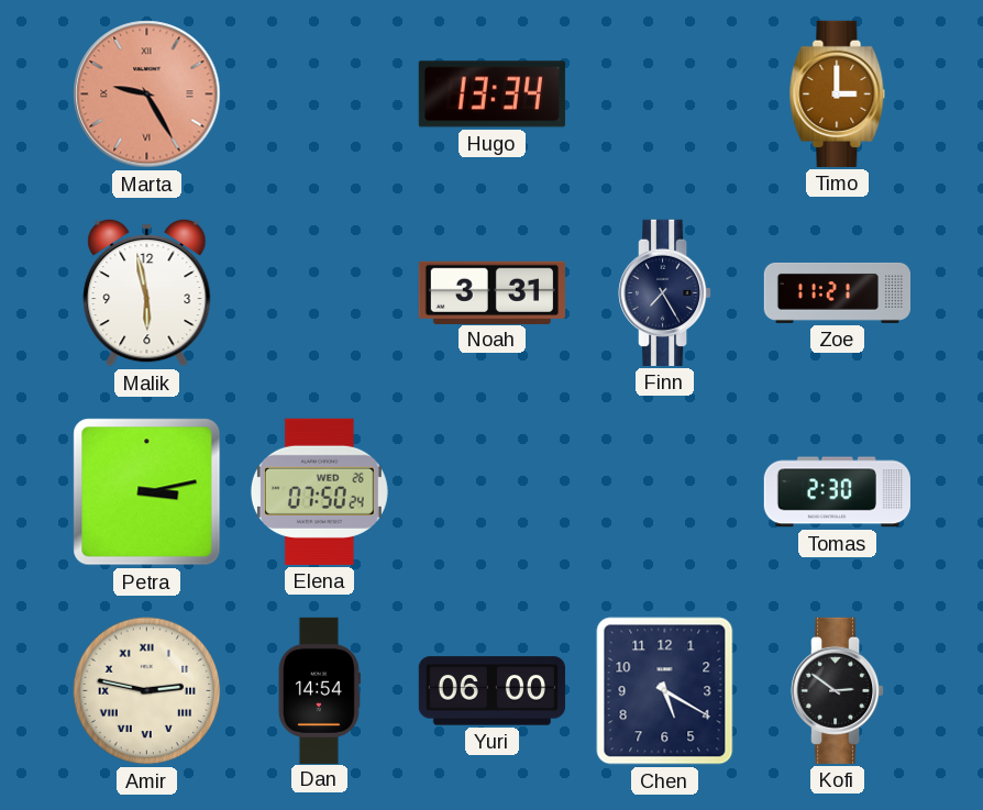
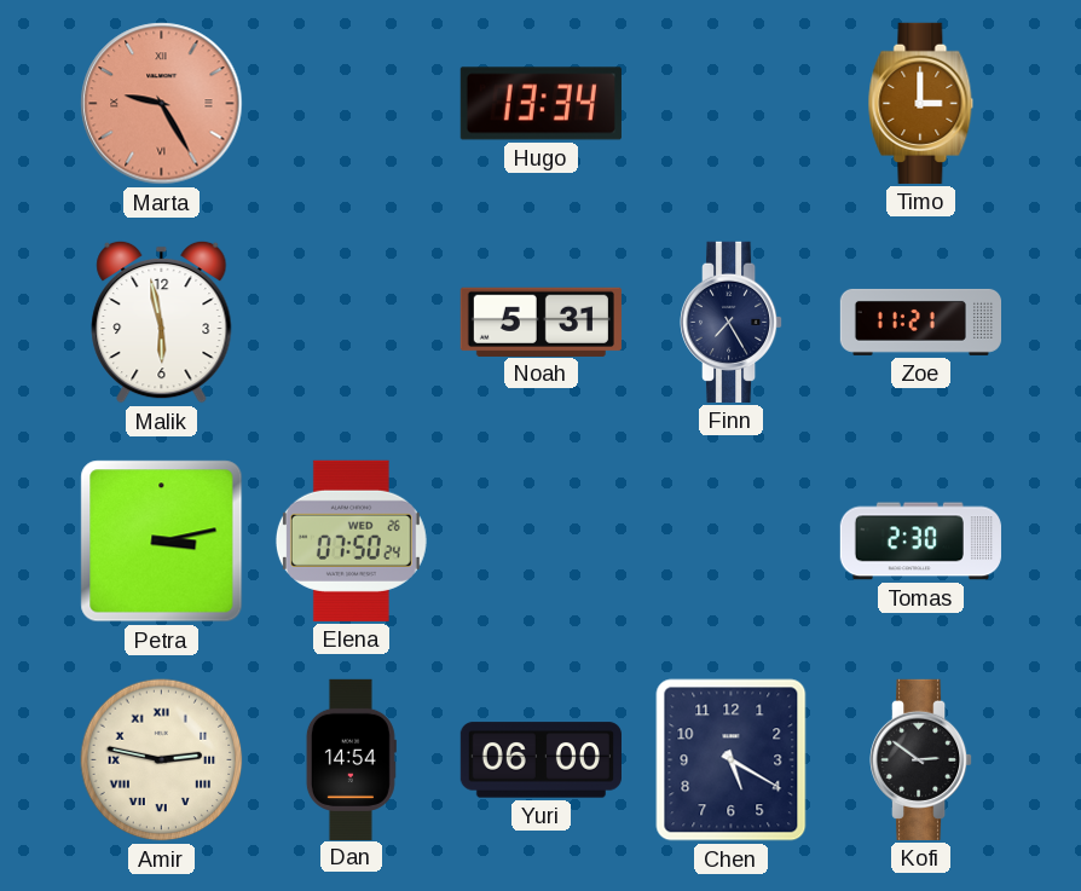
Noah: 3:31 -> 5:31
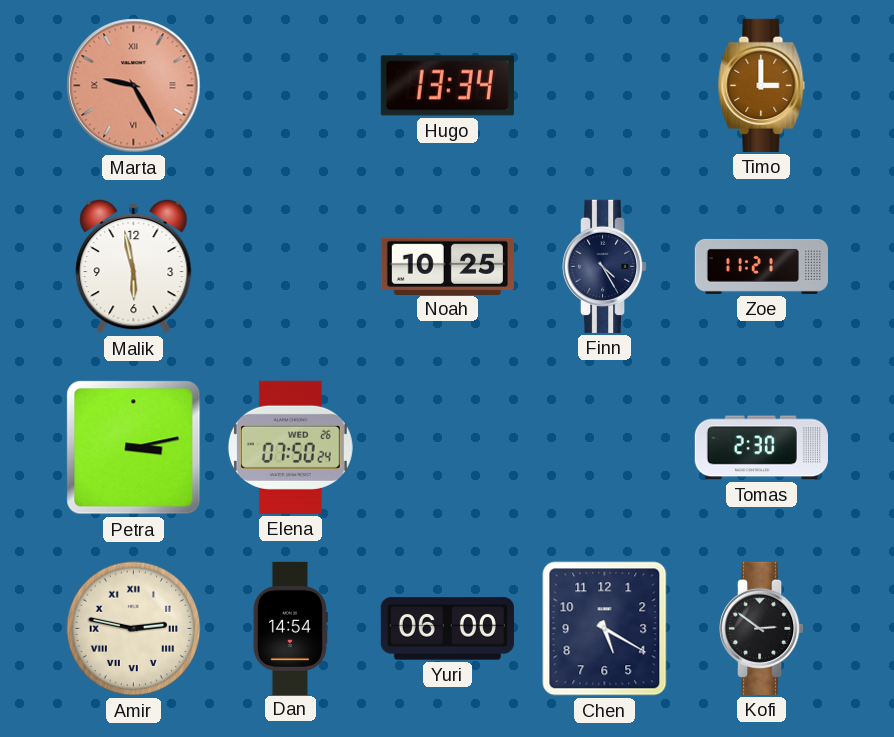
Noah: 5:31 -> 10:25
Finn: 7:25 -> 4:25
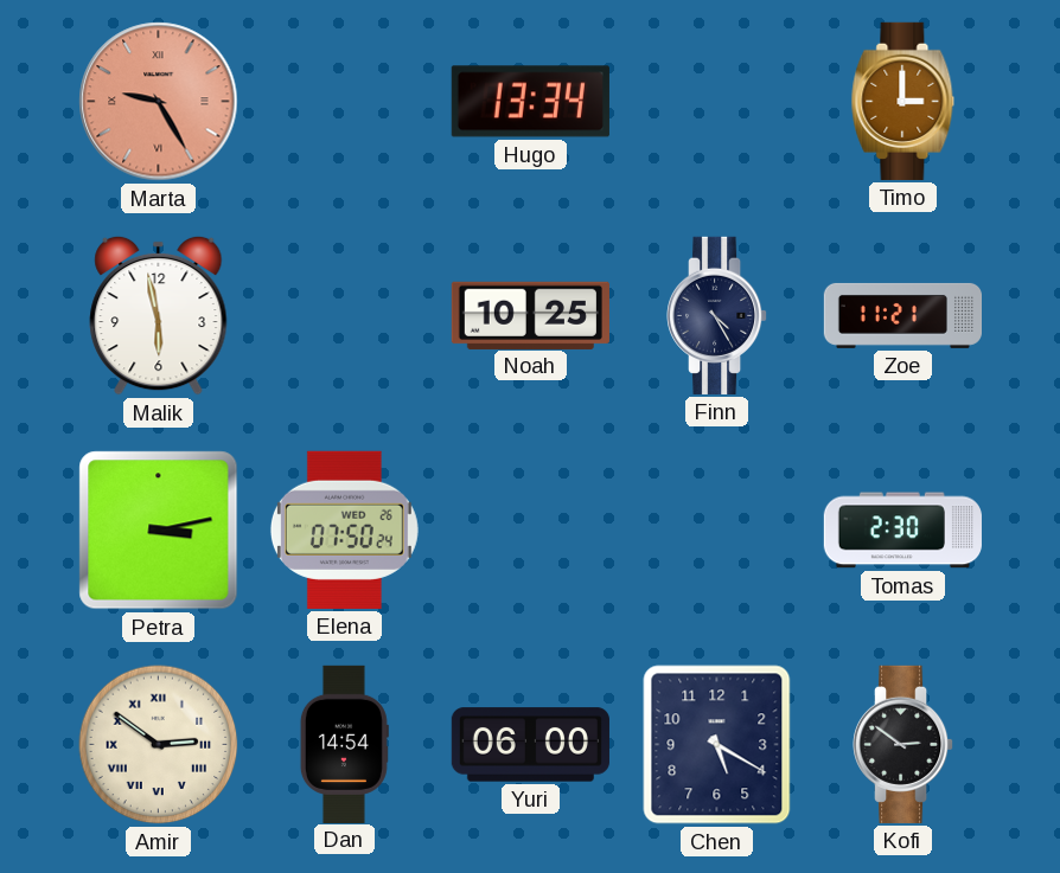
Amir: 2:47 -> 2:51
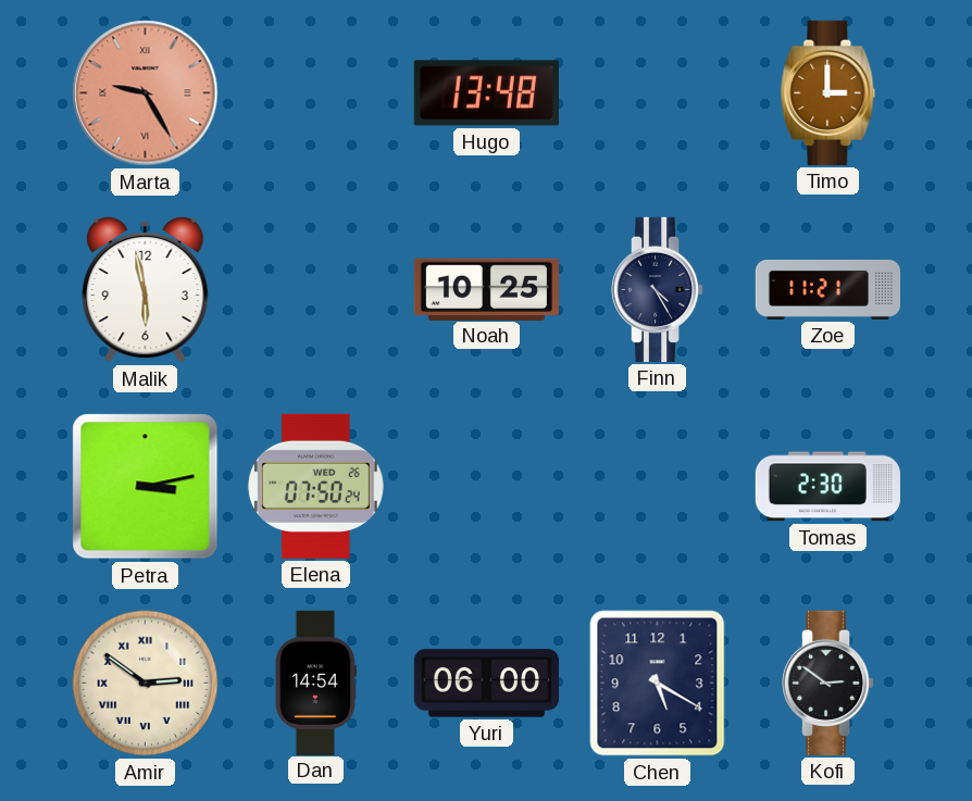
Hugo: 13:34 -> 13:48
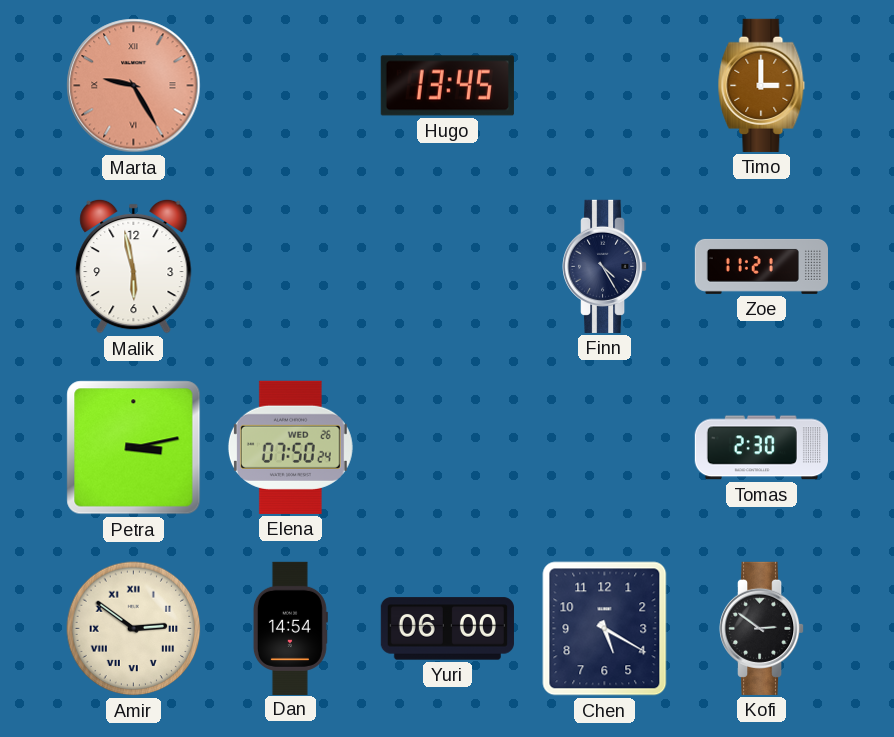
Hugo: 13:48 -> 13:45
Noah: 10:25 -> none
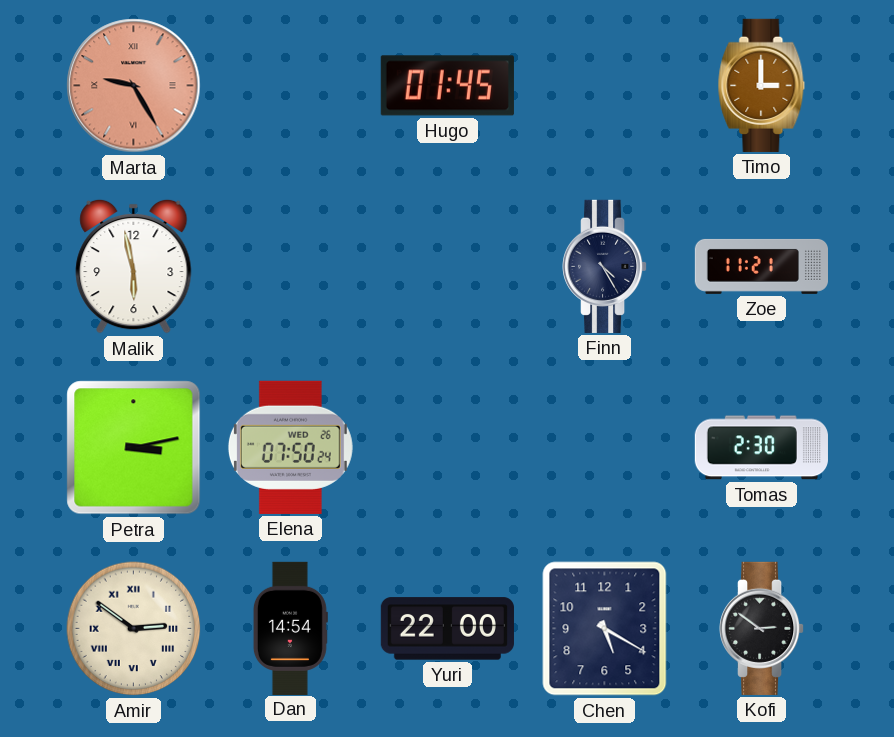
Hugo: 13:45 -> 01:45
Yuri: 06:00 -> 22:00
